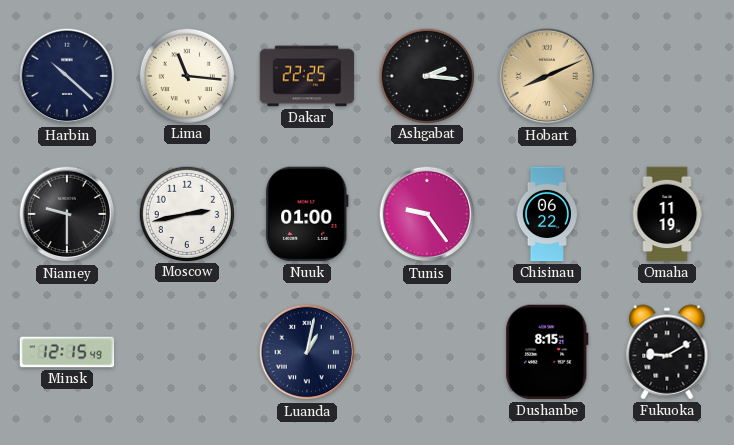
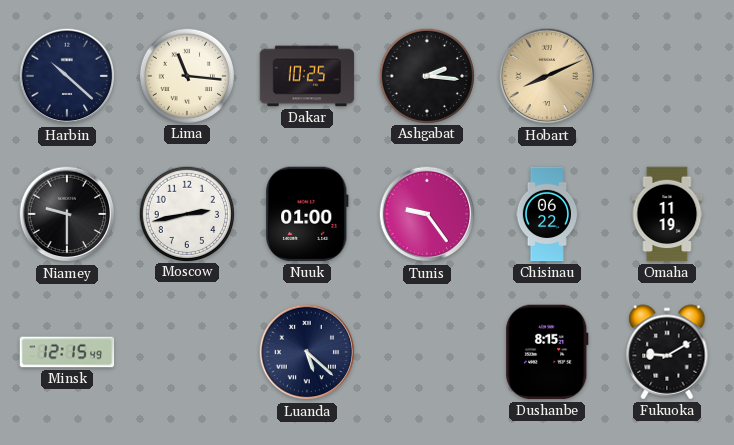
Dakar: 22:25 -> 10:25
Luanda: 1:02 -> 5:22
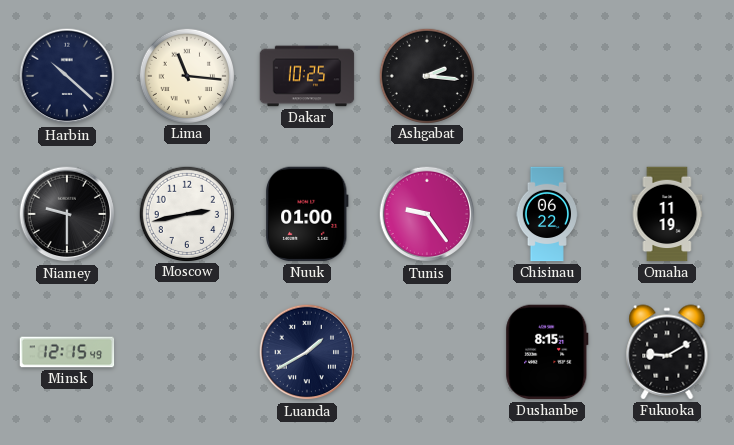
Hobart: 8:11 -> none
Luanda: 5:22 -> 1:40
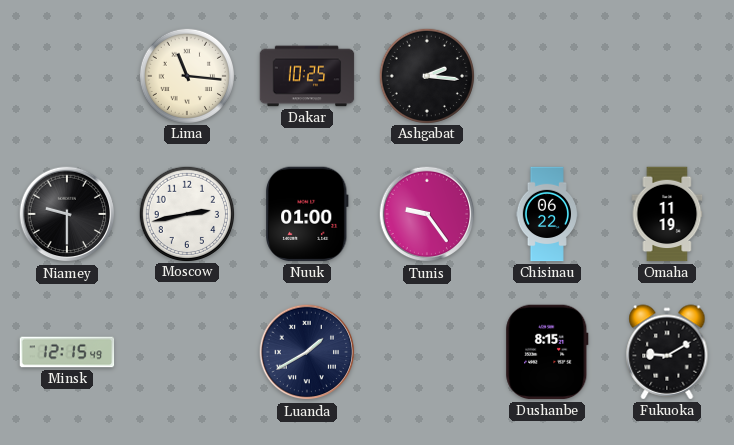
Harbin: 10:22 -> none
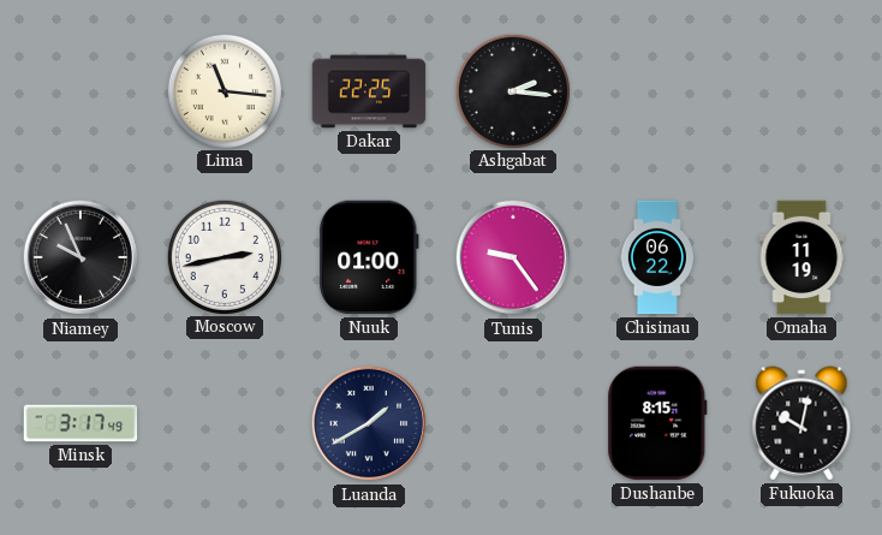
Dakar: 10:25 -> 22:25
Niamey: 9:30 -> 9:56
Minsk: 12:15 -> 3:17
Fukuoka: 9:10 -> 10:02
